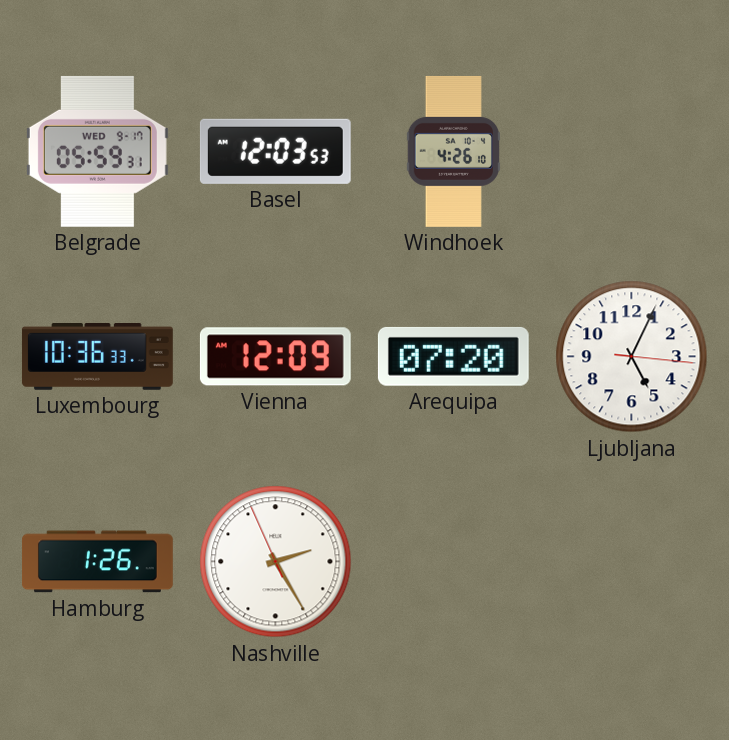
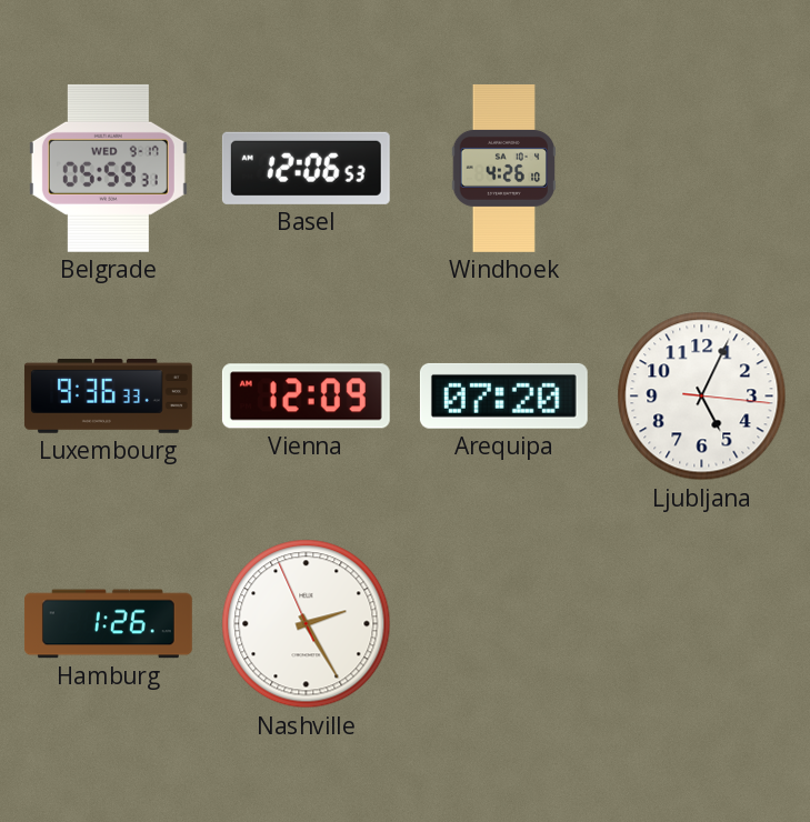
Basel: 12:03 -> 12:06
Luxembourg: 10:36 -> 9:36
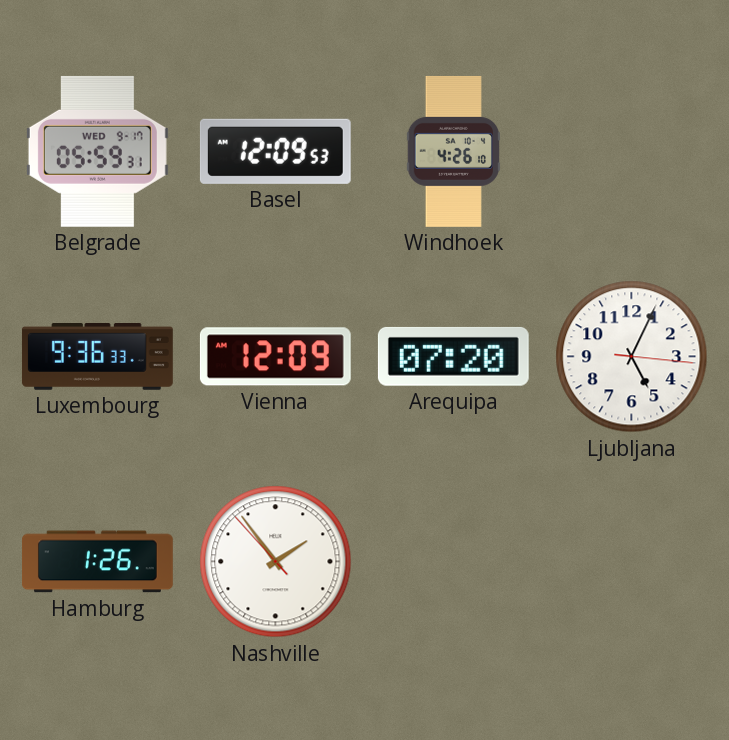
Basel: 12:06 -> 12:09
Nashville: 2:24 -> 1:53
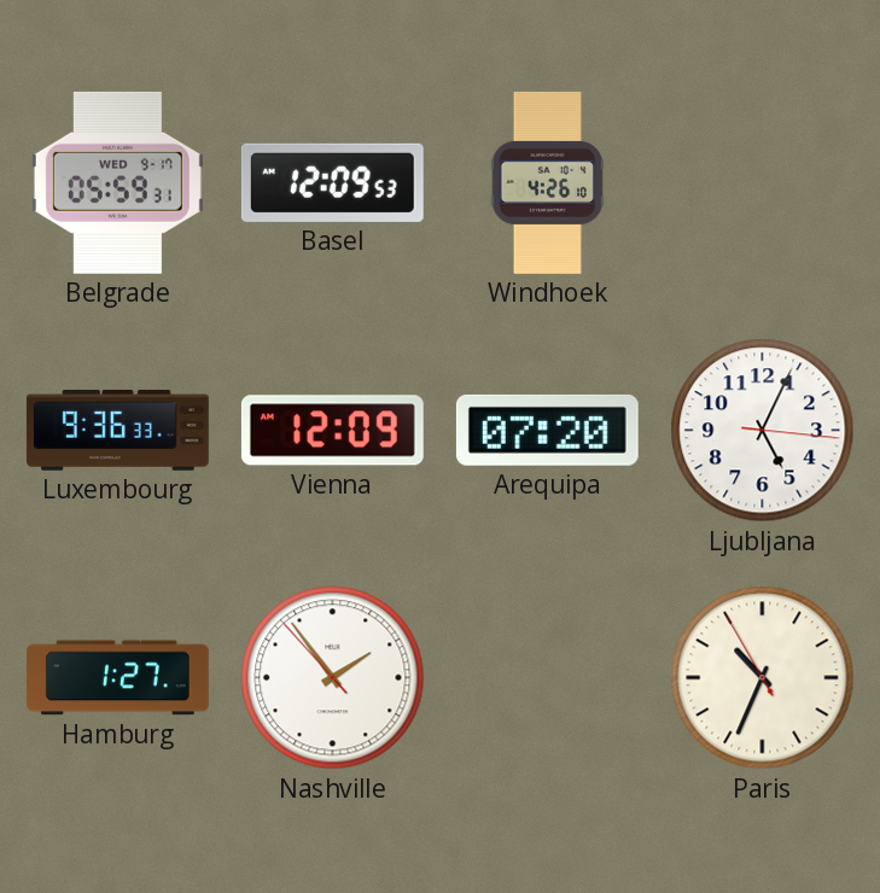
Hamburg: 1:26 -> 1:27
Paris: none -> 10:33
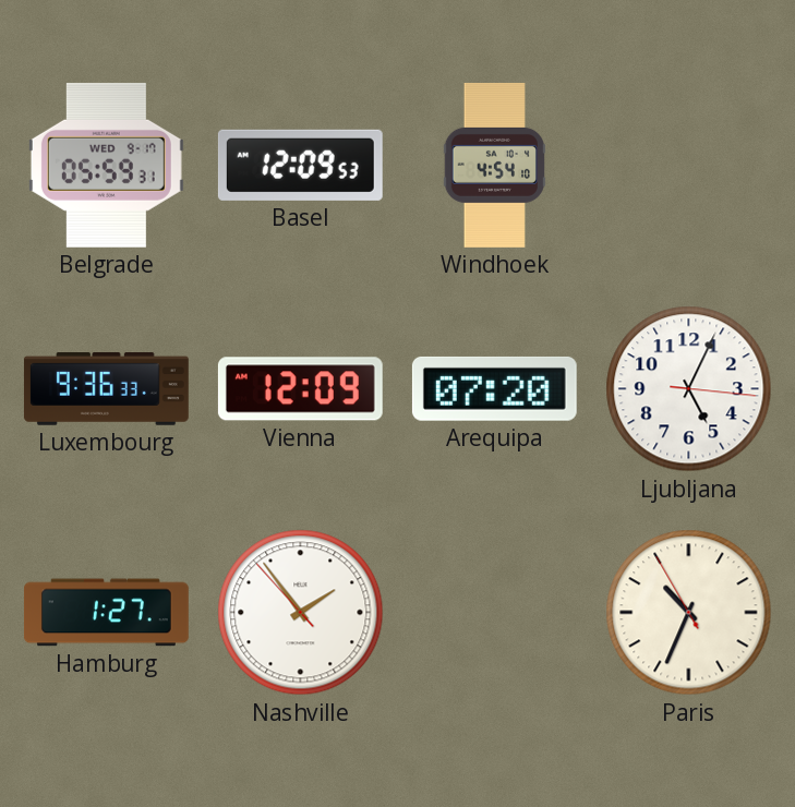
Windhoek: 4:26 -> 4:54
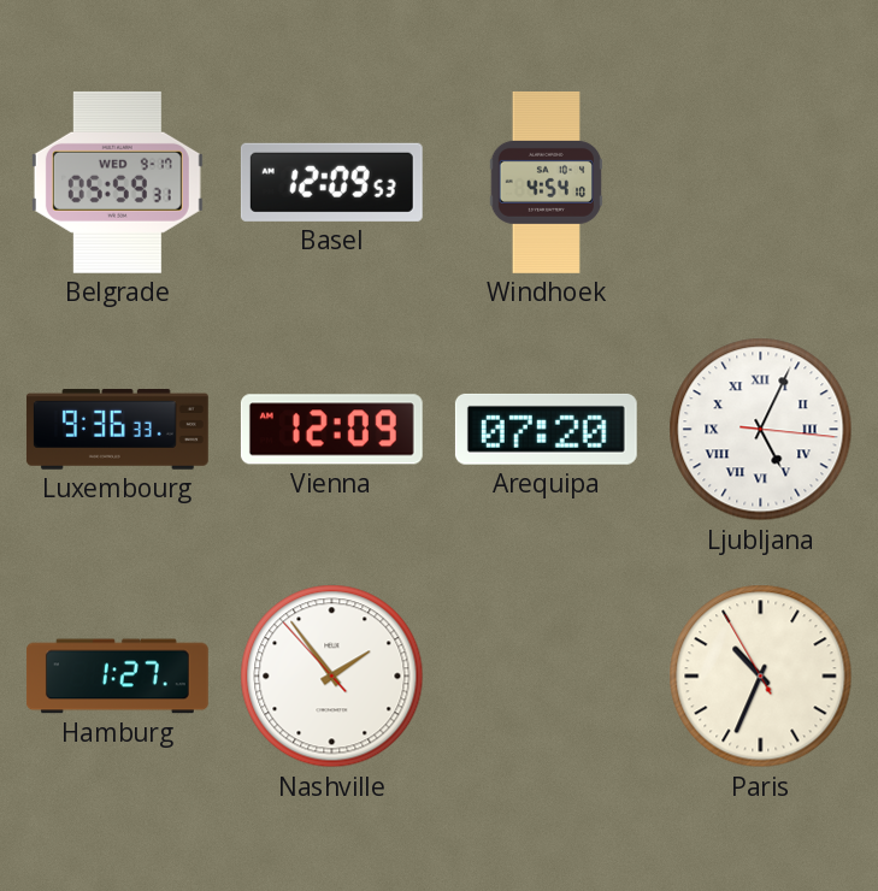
Ljubljana numerals: Arabic -> Roman
